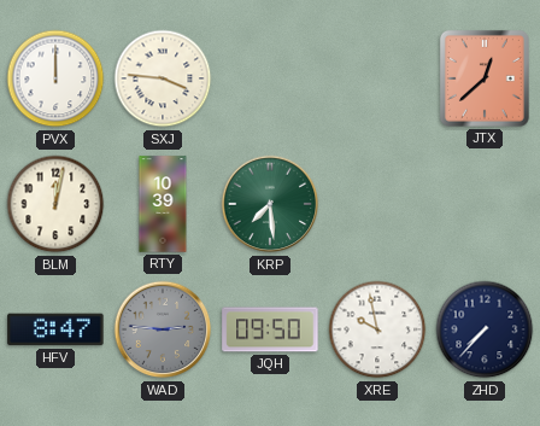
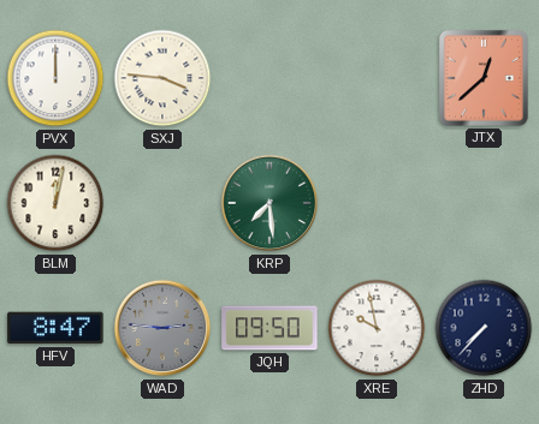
RTY: 10:39 -> none
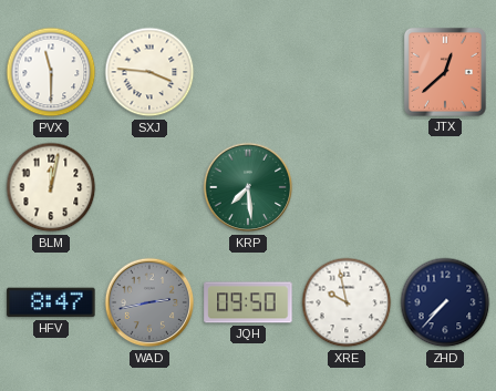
PVX: 12:00 -> 11:30
WAD: 2:46 -> 2:43
